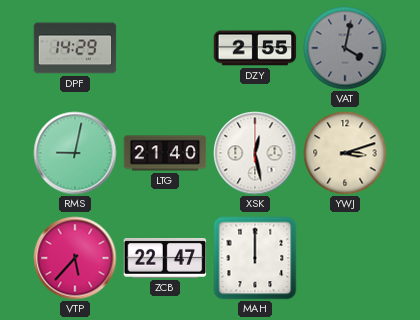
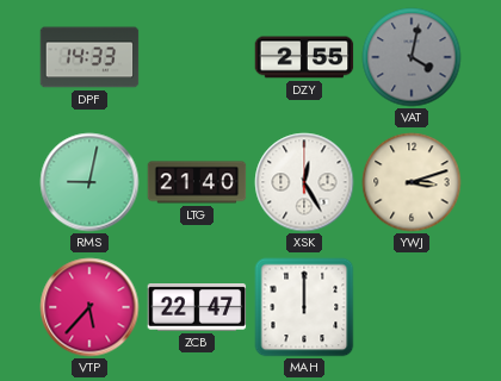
DPF: 14:29 -> 14:33
XSK: 12:28 -> 12:25
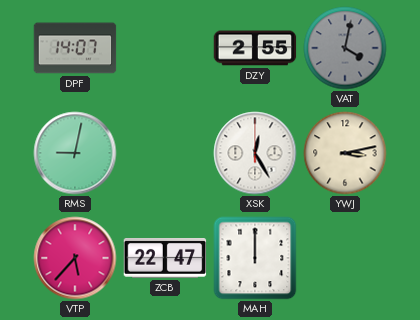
DPF: 14:33 -> 14:07
LTG: 21:40 -> none
YWJ: 3:12 -> 3:13
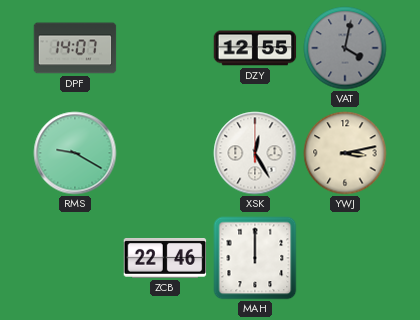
DZY: 2:55 -> 12:55
RMS: 9:02 -> 9:20
VTP: 5:37 -> none
ZCB: 22:47 -> 22:46
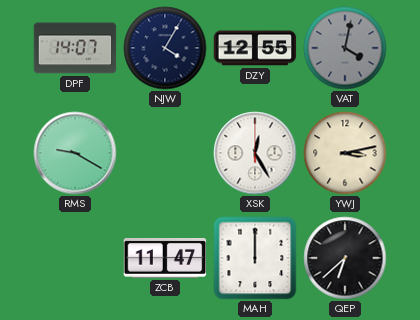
NJW: none -> 4:05
ZCB: 22:46 -> 11:47
QEP: none -> 6:38
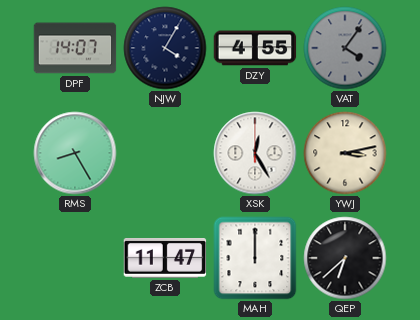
DZY: 12:55 -> 4:55
VAT: 4:02 -> 4:06
RMS: 9:20 -> 8:25
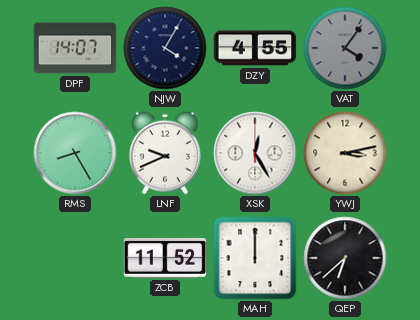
LNF: none -> 9:41
ZCB: 11:47 -> 11:52
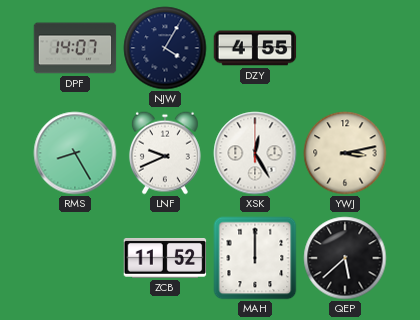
VAT: 4:06 -> none
QEP: 6:38 -> 5:38
